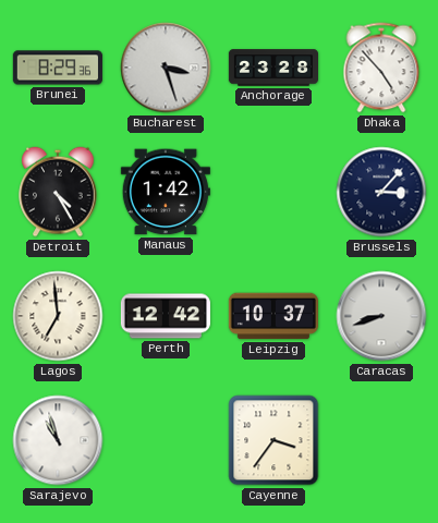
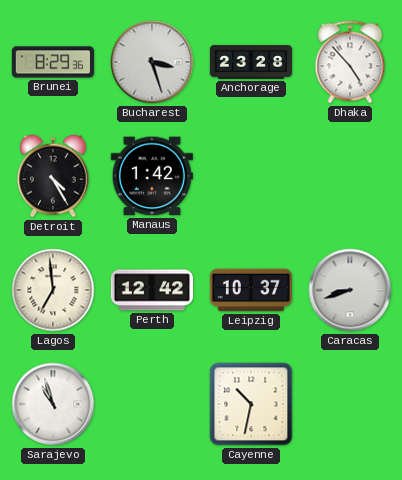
Brussels: 3:07 -> none
Cayenne: 3:36 -> 10:32
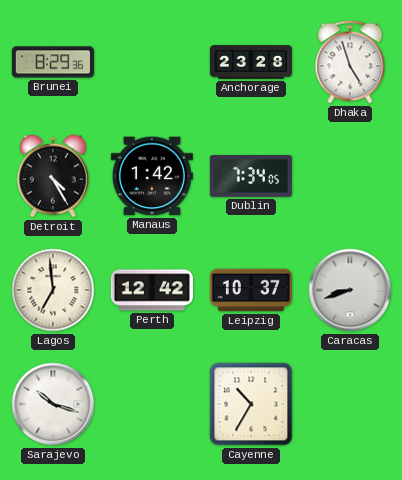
Bucharest: 3:27 -> none
Dhaka: 4:53 -> 4:57
Dublin: none -> 7:34
Sarajevo: 10:57 -> 10:18
Cayenne: 10:32 -> 10:35
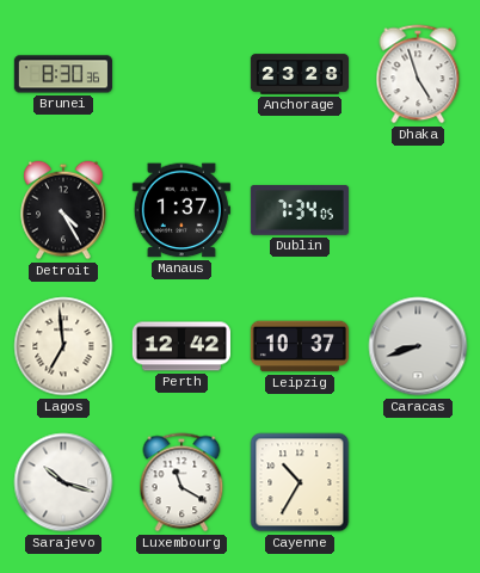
Brunei: 8:29 -> 8:30
Manaus: 1:42 -> 1:37
Luxembourg: none -> 11:20
